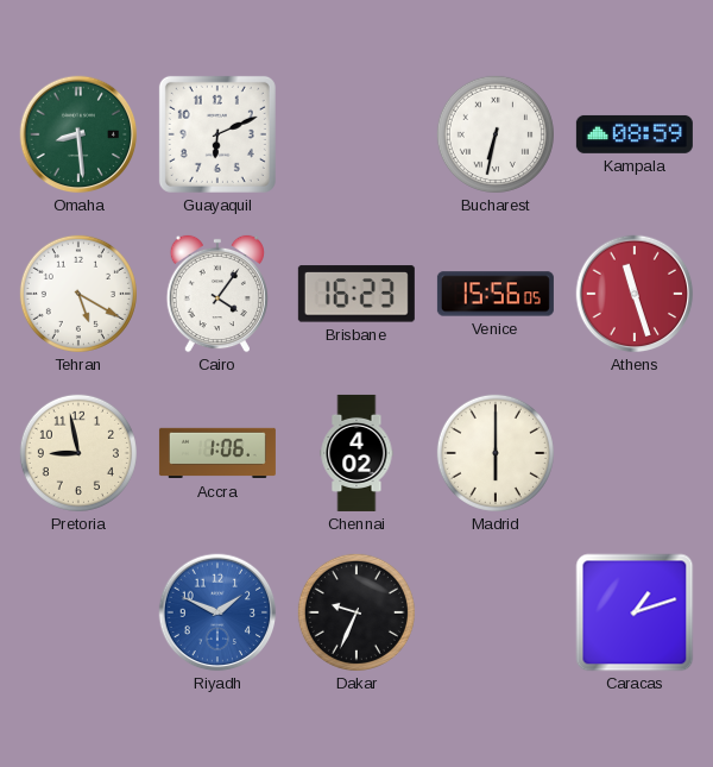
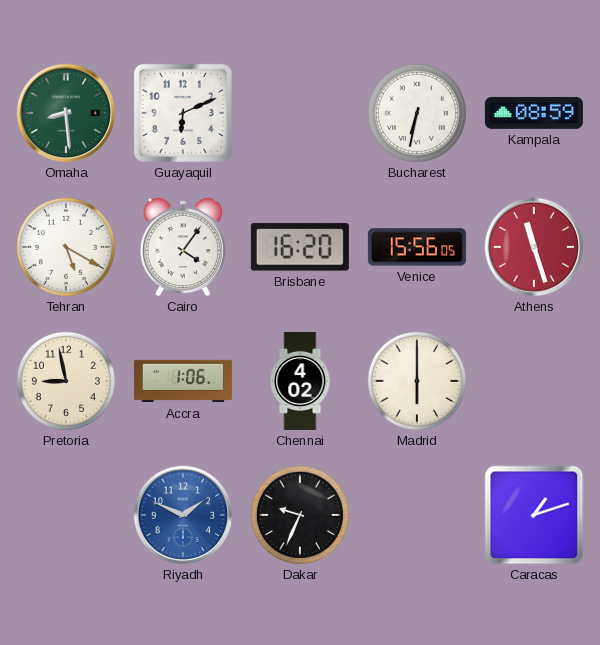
Brisbane: 16:23 -> 16:20
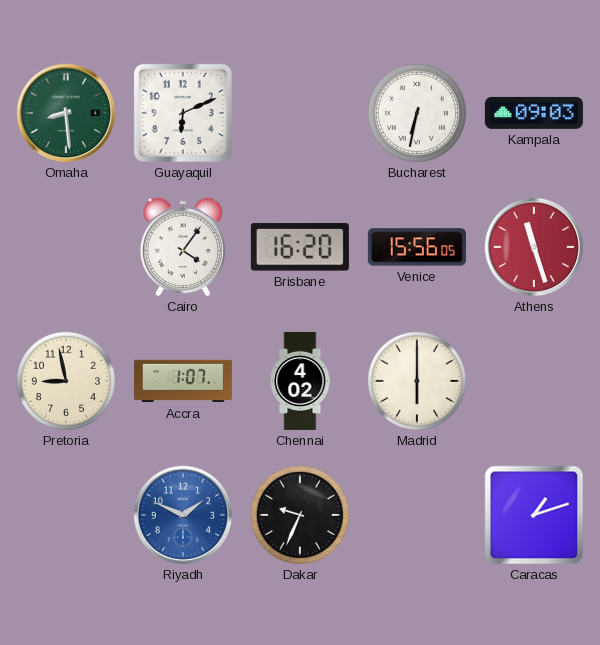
Kampala: 08:59 -> 09:03
Tehran: 5:20 -> none
Accra: 1:06 -> 1:07
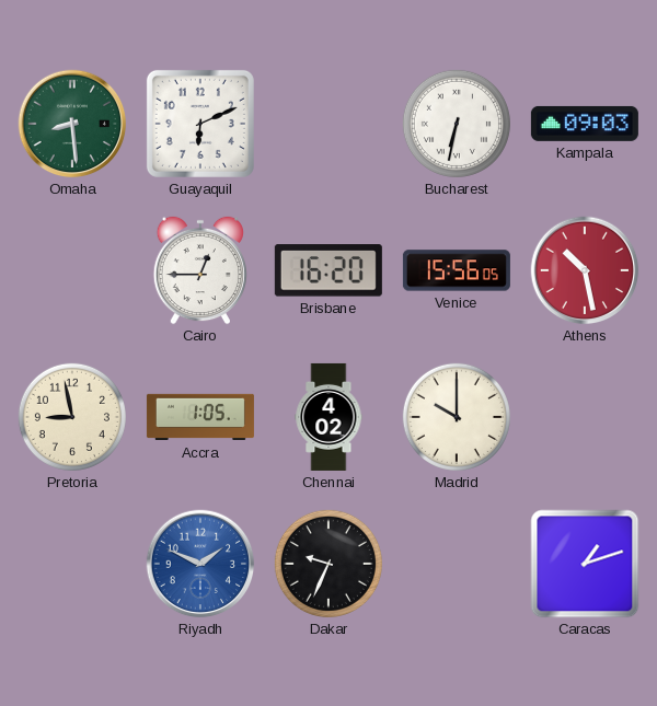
Cairo: 4:06 -> 12:45
Athens: 11:27 -> 10:28
Accra: 1:07 -> 1:05
Madrid: 6:00 -> 10:00
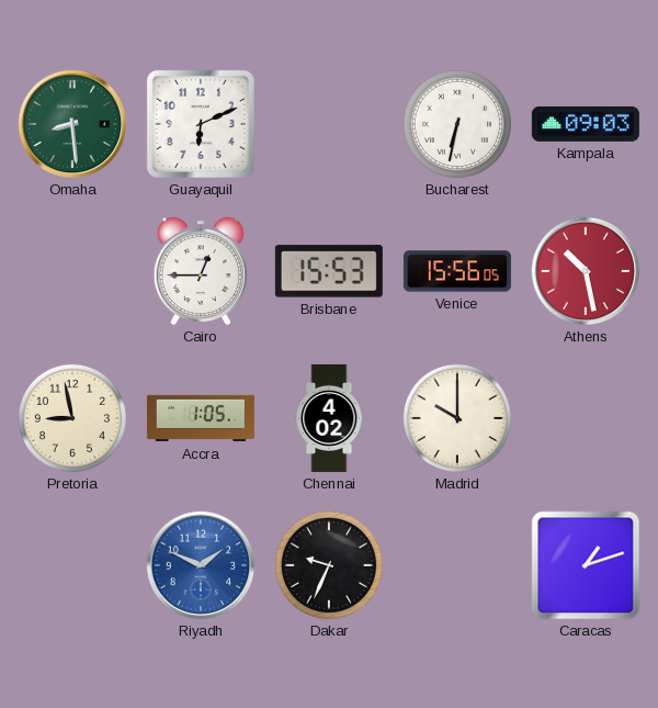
Brisbane: 16:20 -> 15:53
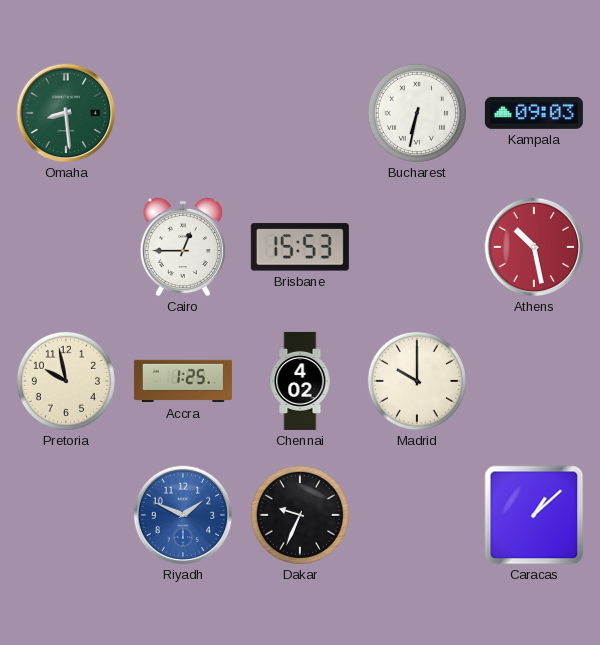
Guayaquil: 6:11 -> none
Venice: 15:56 -> none
Pretoria: 8:58 -> 9:58
Accra: 1:05 -> 1:25
Caracas: 1:12 -> 1:08
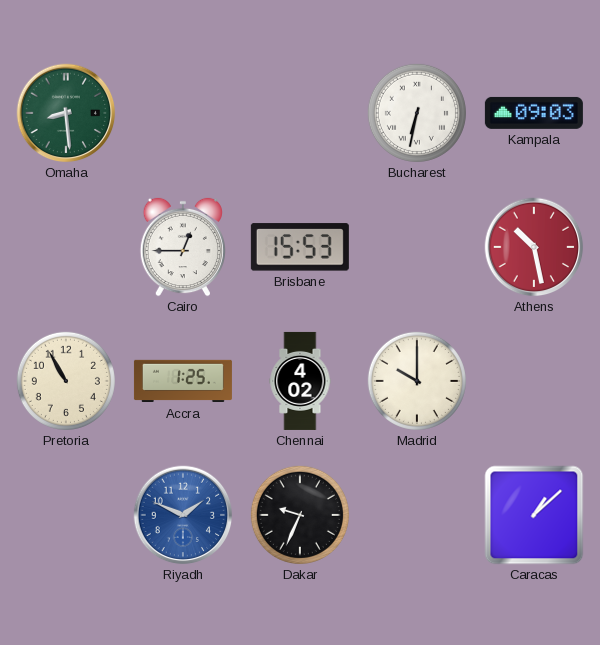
Pretoria: 9:58 -> 10:55
